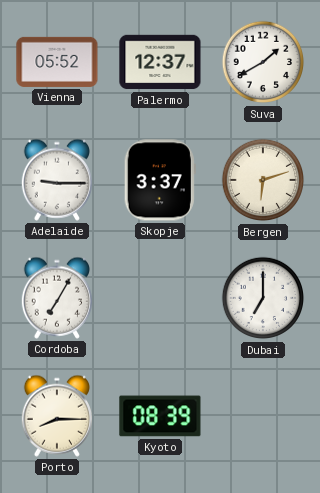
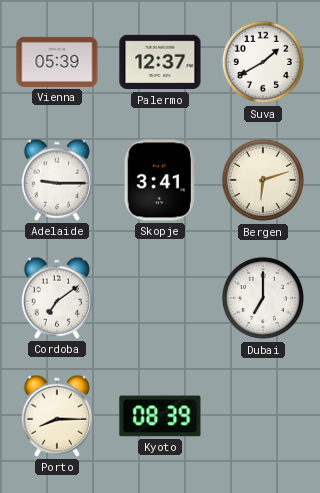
Vienna: 05:52 -> 05:39
Skopje: 3:37 -> 3:41
Cordoba: 7:05 -> 7:09
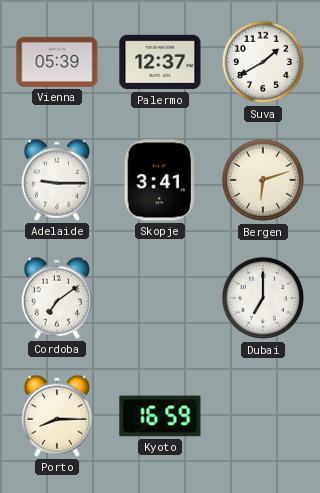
Kyoto: 08:39 -> 16:59
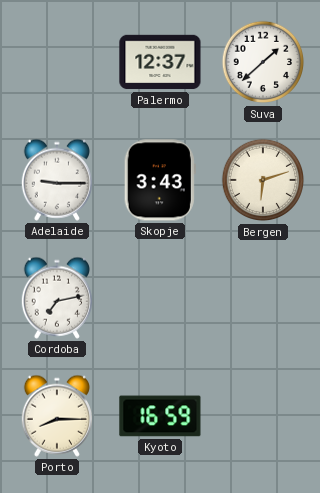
Vienna: 05:39 -> none
Suva: 1:40 -> 1:38
Skopje: 3:41 -> 3:43
Cordoba: 7:09 -> 7:13
Dubai: 7:00 -> none
